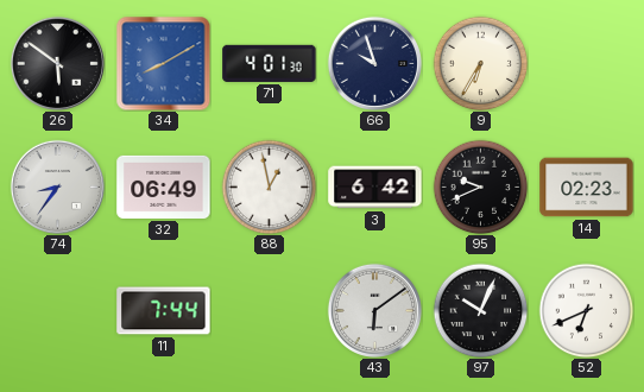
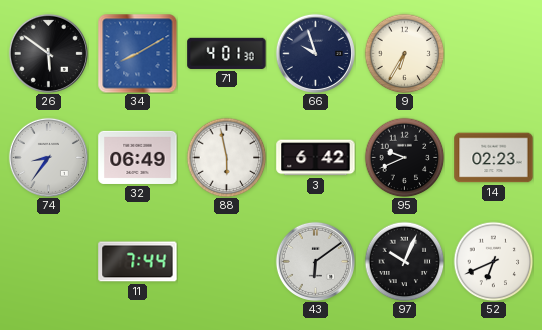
88: 12:58 -> 5:58
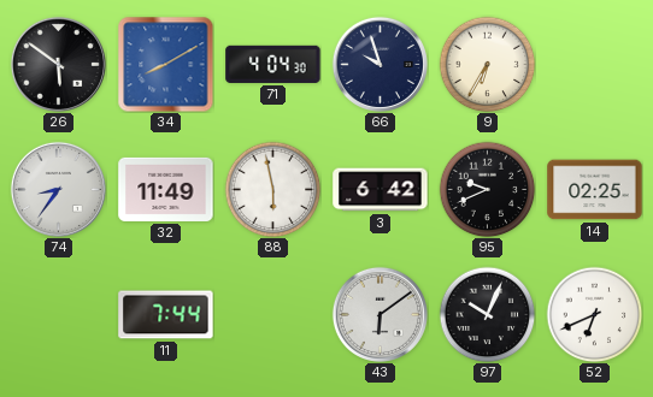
71: 4:01 -> 4:04
32: 06:49 -> 11:49
14: 02:23 -> 02:25
